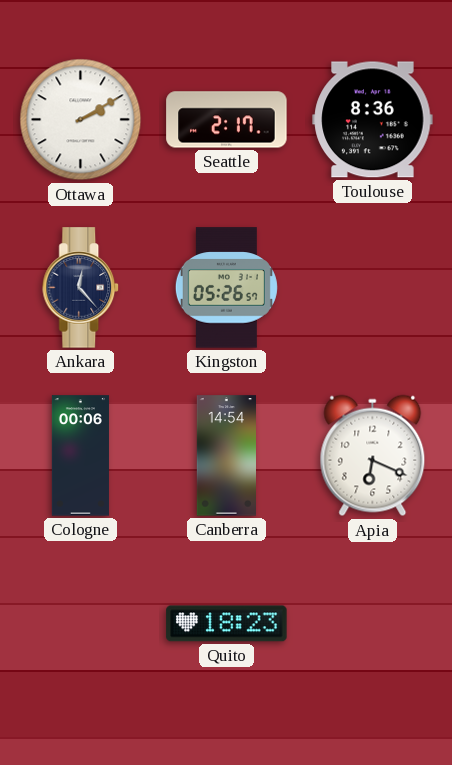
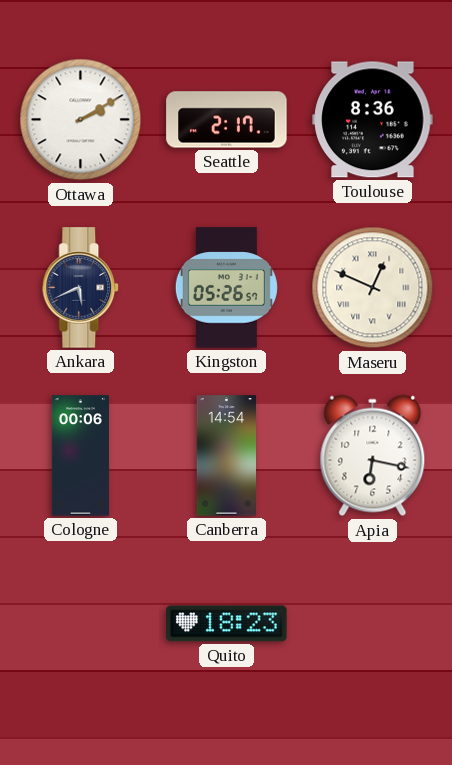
Ankara: 12:23 -> 5:41
Maseru: none -> 12:49
Apia: 6:19 -> 6:17
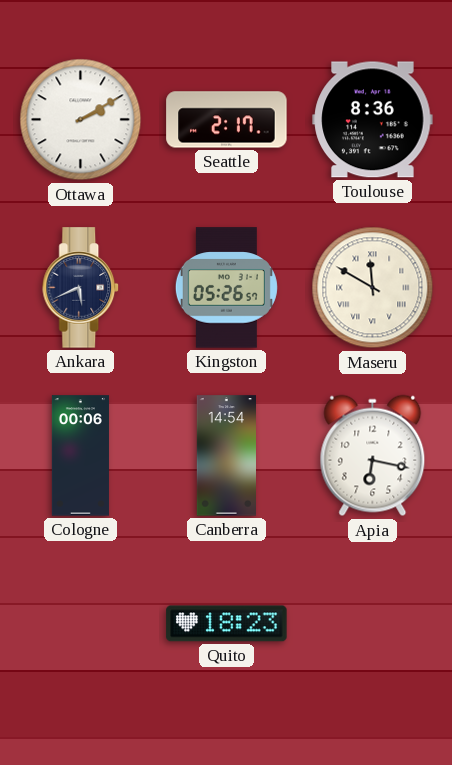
Maseru: 12:49 -> 11:50
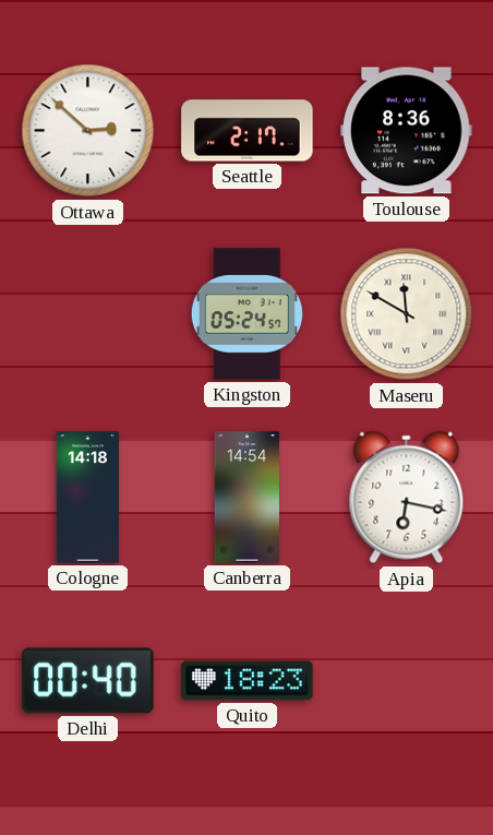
Ottawa: 2:10 -> 2:52
Ankara: 5:41 -> none
Kingston: 05:26 -> 05:24
Cologne: 00:06 -> 14:18
Delhi: none -> 00:40
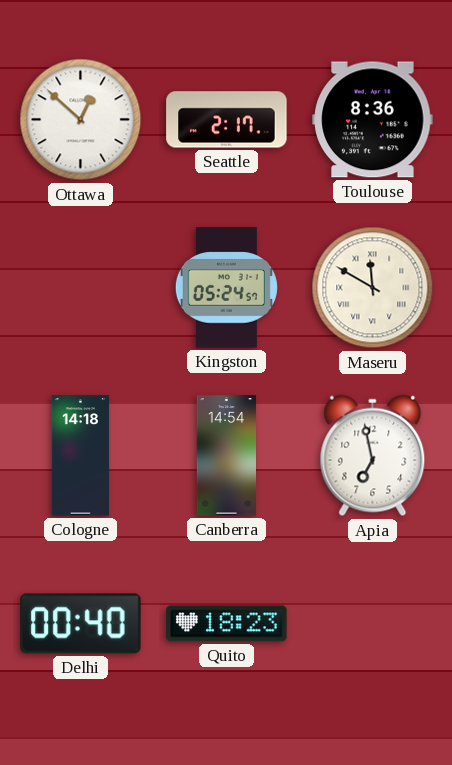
Ottawa: 2:52 -> 12:52
Apia: 6:17 -> 6:58
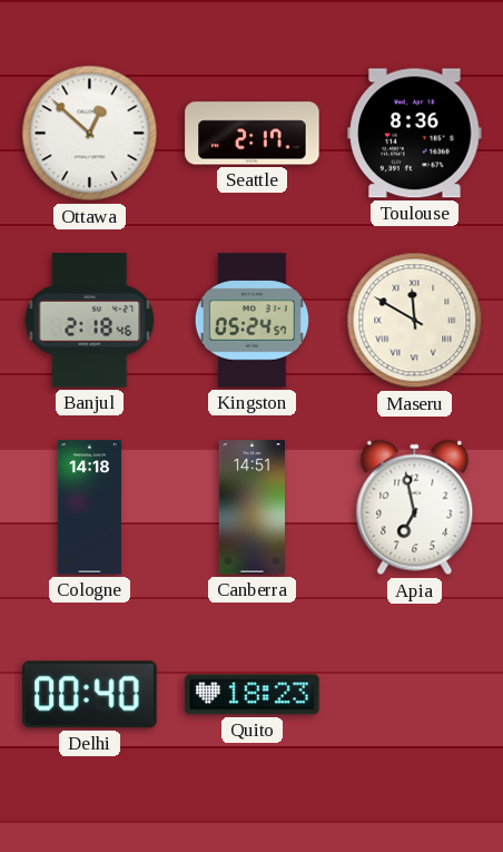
Banjul: none -> 2:18
Canberra: 14:54 -> 14:51
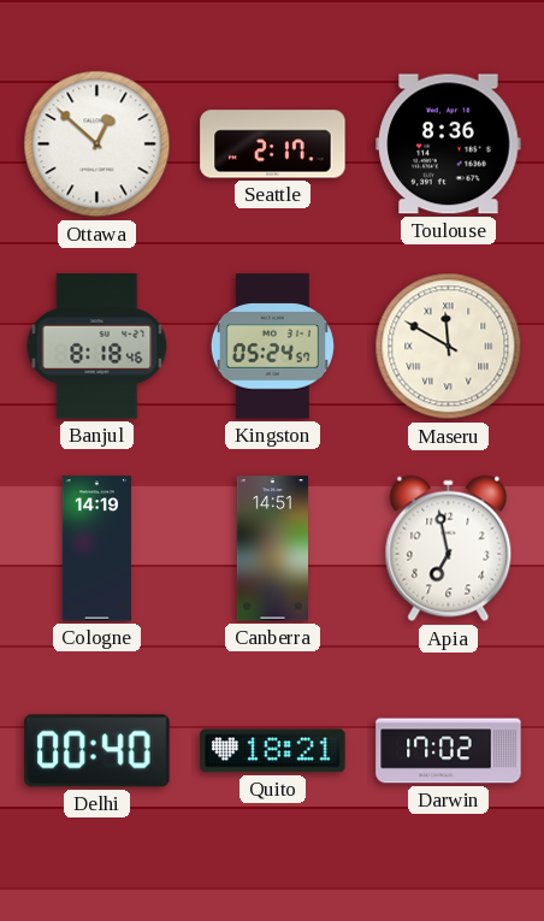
Banjul: 2:18 -> 8:18
Cologne: 14:18 -> 14:19
Quito: 18:23 -> 18:21
Darwin: none -> 17:02
